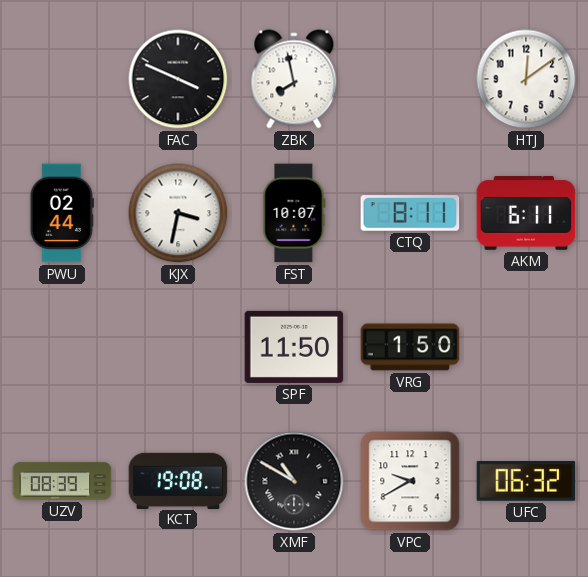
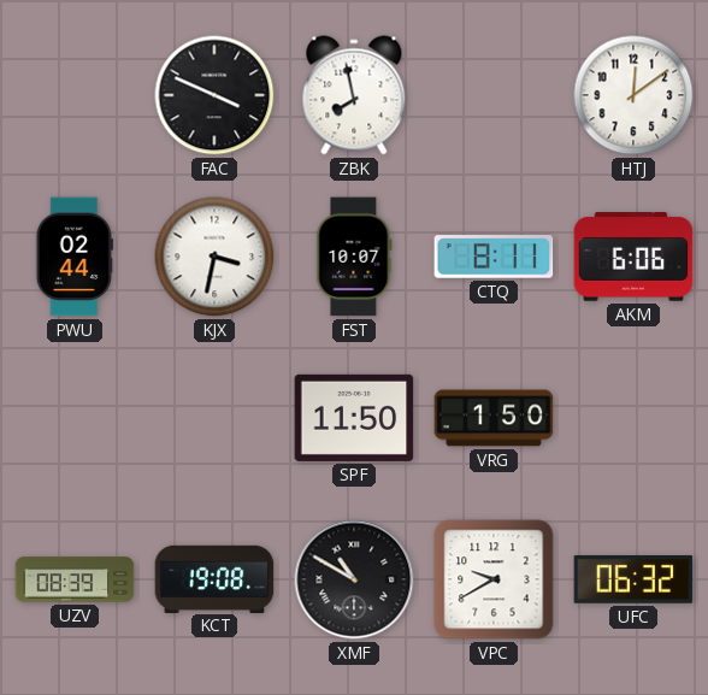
AKM: 6:11 -> 6:06
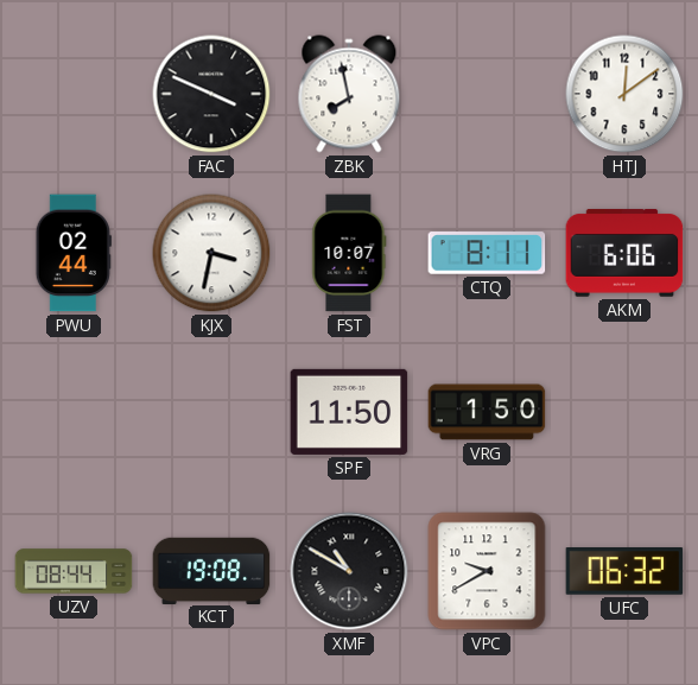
UZV: 08:39 -> 08:44
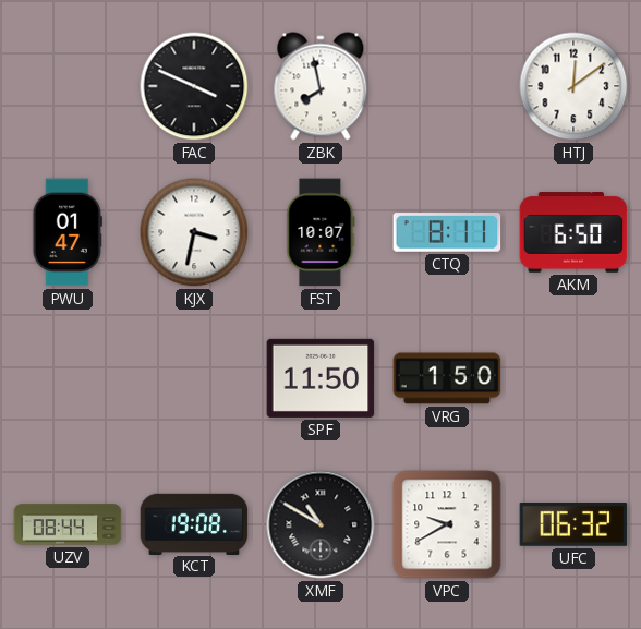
PWU: 02:44 -> 01:47
AKM: 6:06 -> 6:50
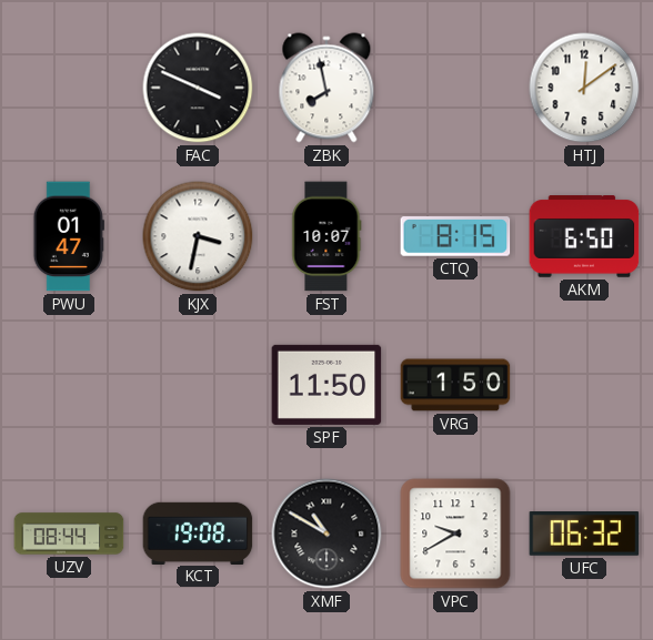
CTQ: 8:11 -> 8:15
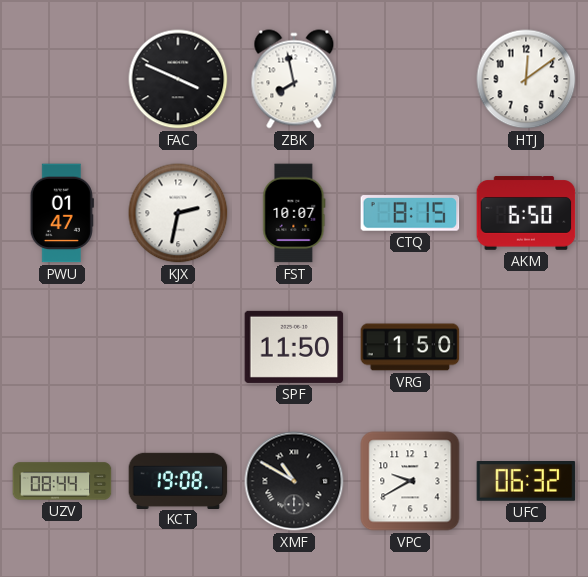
KJX: 3:32 -> 2:32
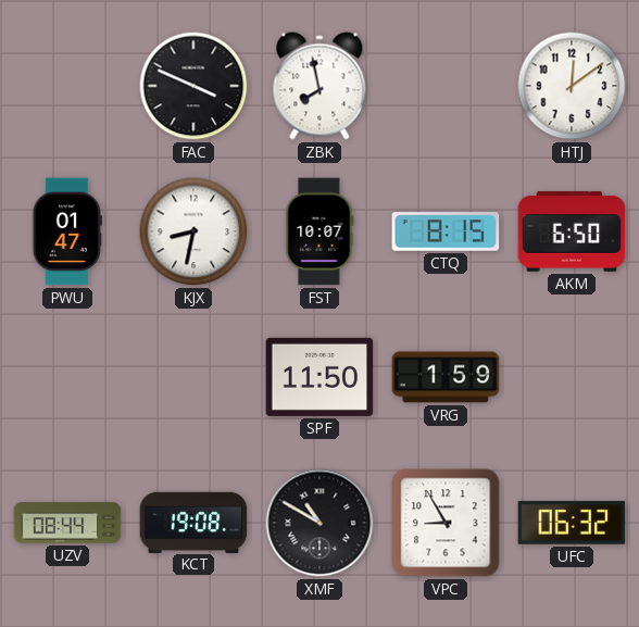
KJX: 2:32 -> 8:32
VRG: 1:50 -> 1:59
VPC: 9:40 -> 8:55
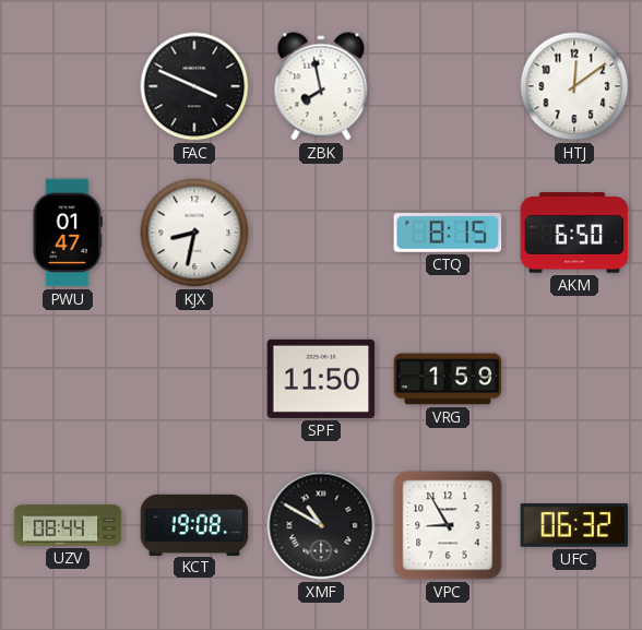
FST: 10:07 -> none
